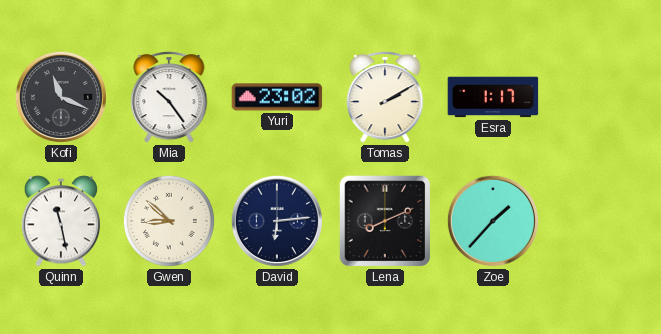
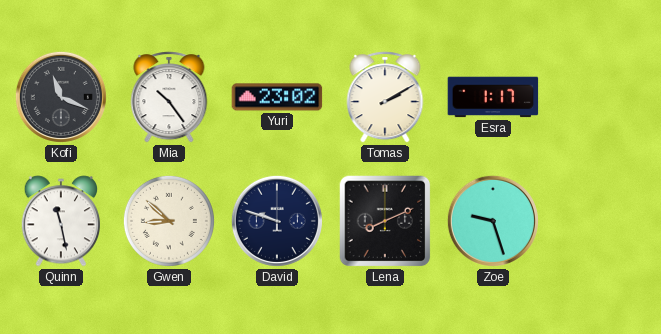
David: 6:14 -> 9:48
Zoe: 1:37 -> 9:27
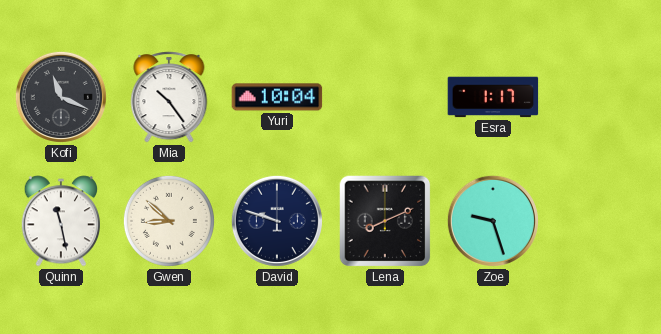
Yuri: 23:02 -> 10:04
Tomas: 2:10 -> none
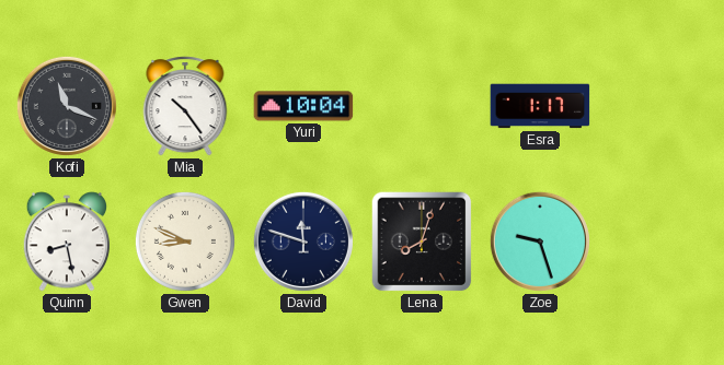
Quinn: 11:28 -> 8:28
Gwen: 8:52 -> 8:49
David: 9:48 -> 11:48
Lena: 8:11 -> 8:03
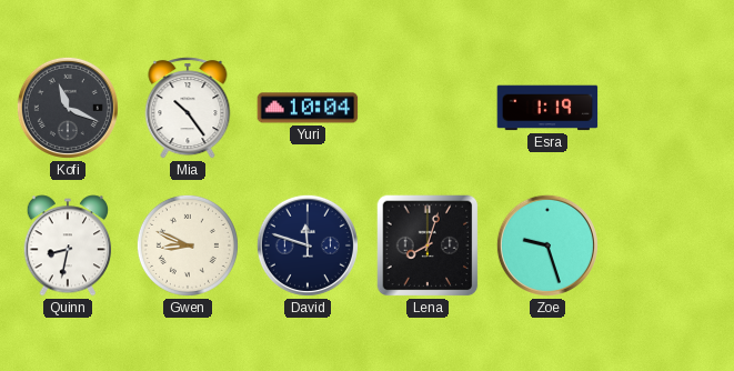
Esra: 1:17 -> 1:19
Quinn: 8:28 -> 8:32
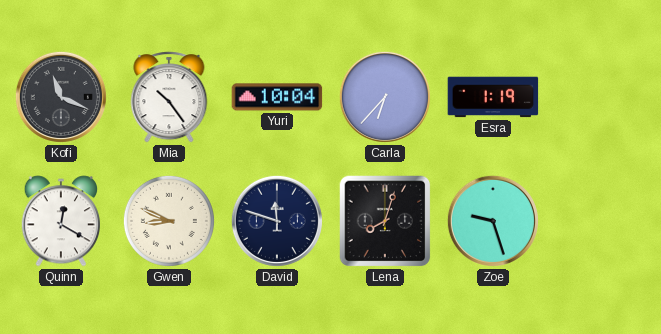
Carla: none -> 6:37
Quinn: 8:32 -> 12:20
